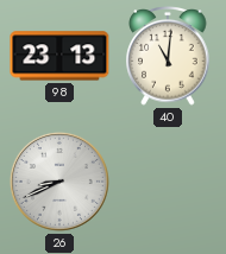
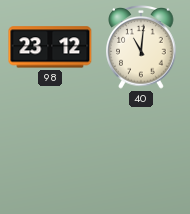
98: 23:13 -> 23:12
26: 8:41 -> none
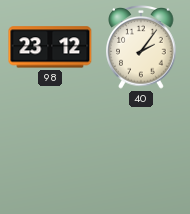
40: 11:01 -> 2:06
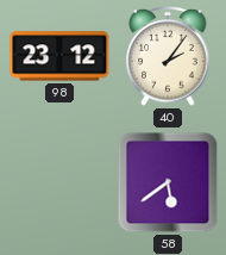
58: none -> 5:39
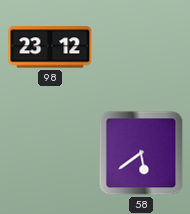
40: 2:06 -> none
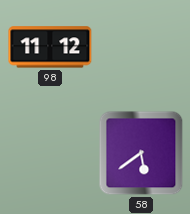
98: 23:12 -> 11:12
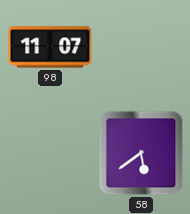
98: 11:12 -> 11:07
